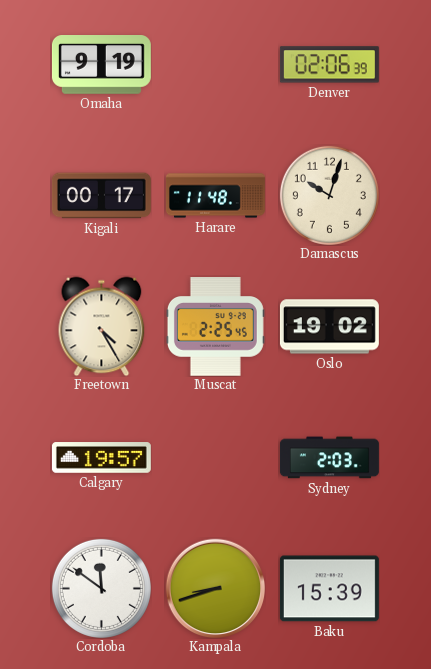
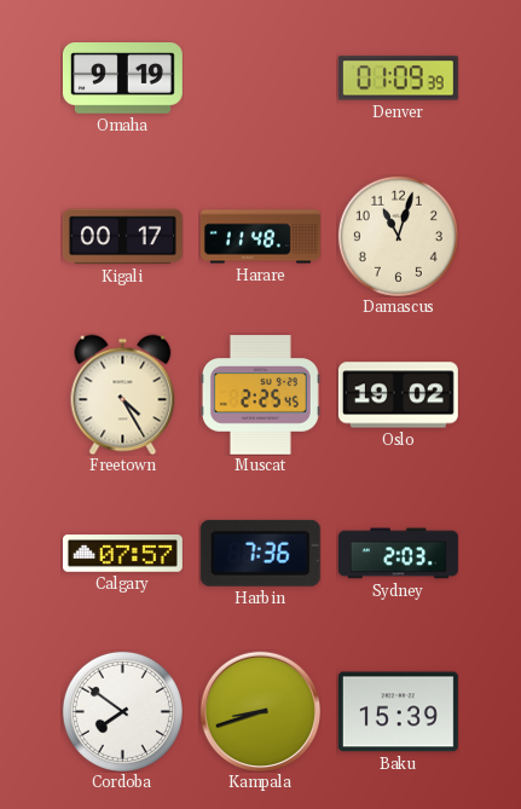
Denver: 02:06 -> 01:09
Damascus: 10:03 -> 11:03
Calgary: 19:57 -> 07:57
Harbin: none -> 7:36
Cordoba: 11:51 -> 7:51
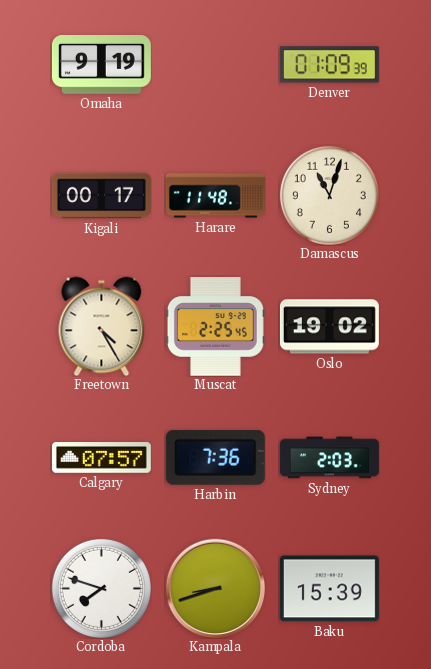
Cordoba: 7:51 -> 7:48
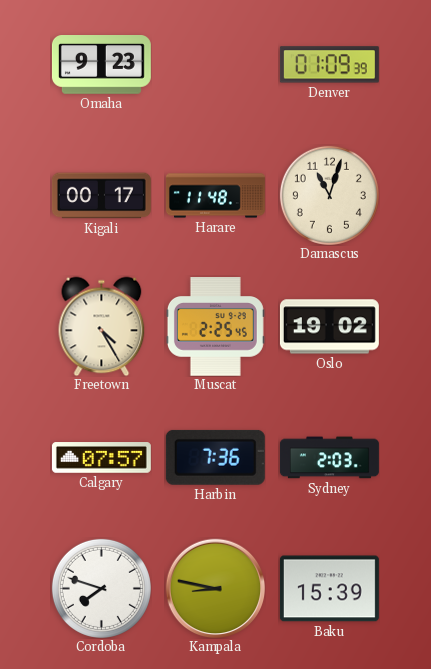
Omaha: 9:19 -> 9:23
Kampala: 8:42 -> 8:47
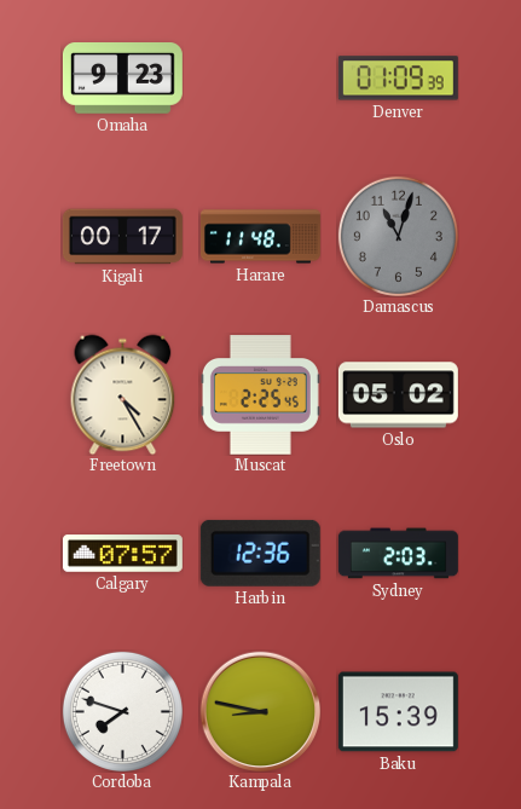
Damascus dial: cream -> grey
Oslo: 19:02 -> 05:02
Harbin: 7:36 -> 12:36
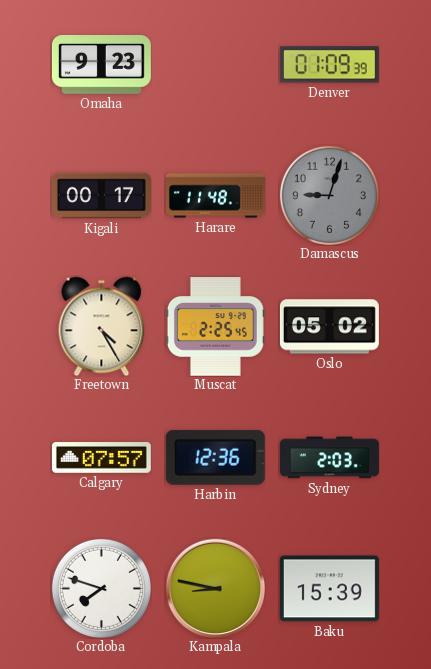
Damascus: 11:03 -> 9:03
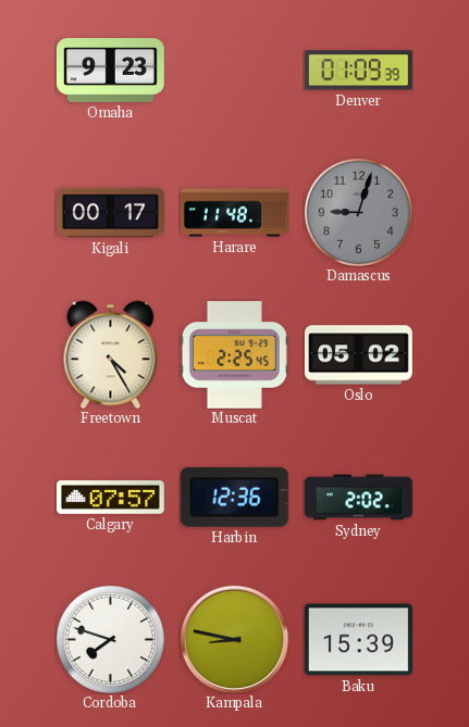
Sydney: 2:03 -> 2:02
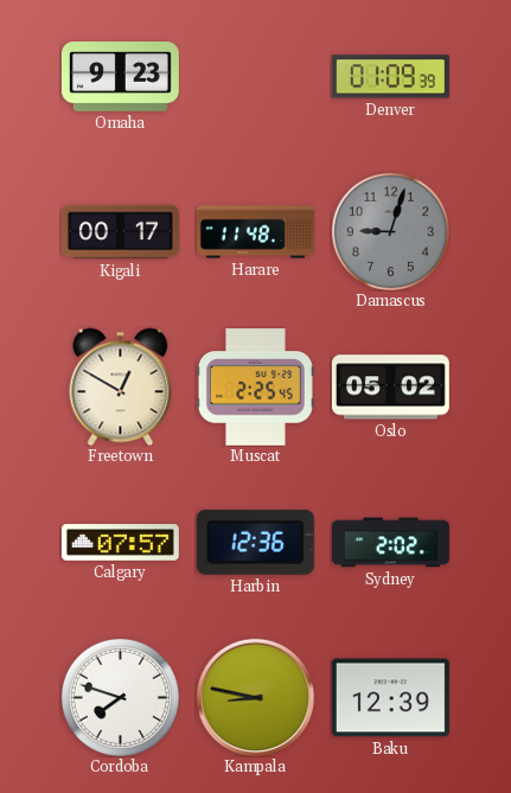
Freetown: 4:25 -> 12:50
Baku: 15:39 -> 12:39
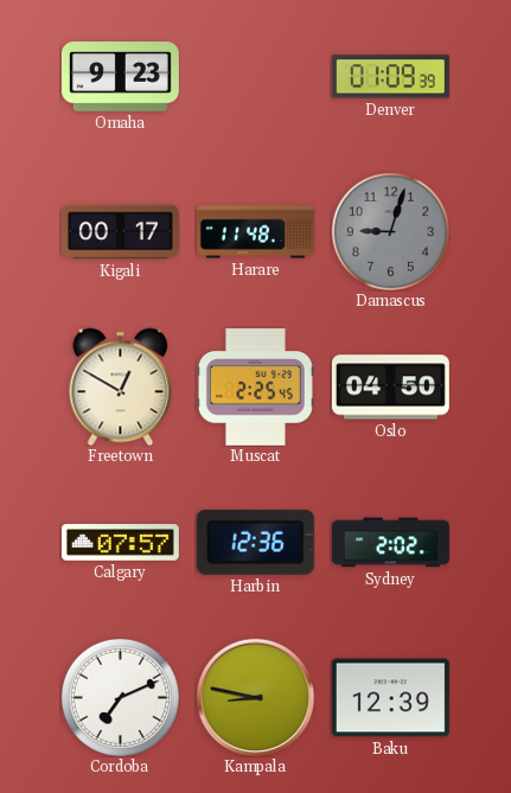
Oslo: 05:02 -> 04:50
Cordoba: 7:48 -> 7:11
